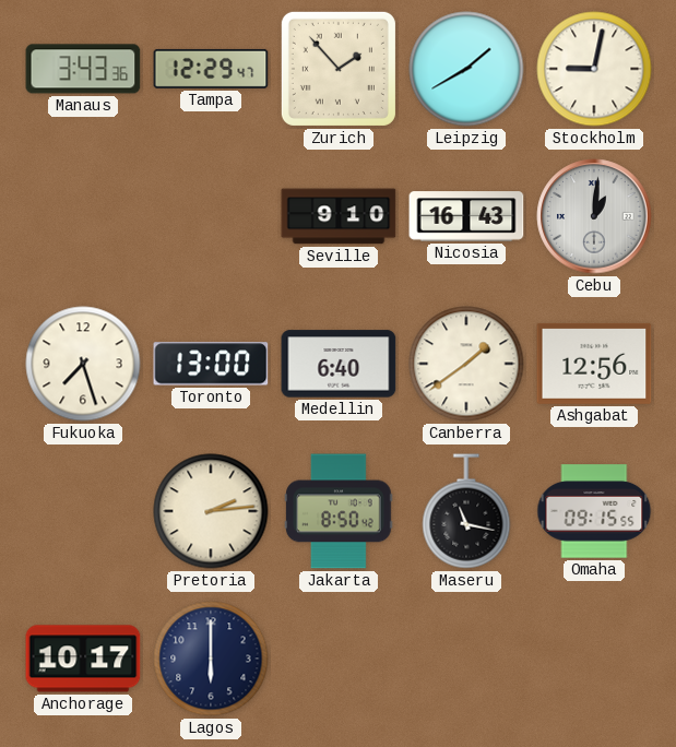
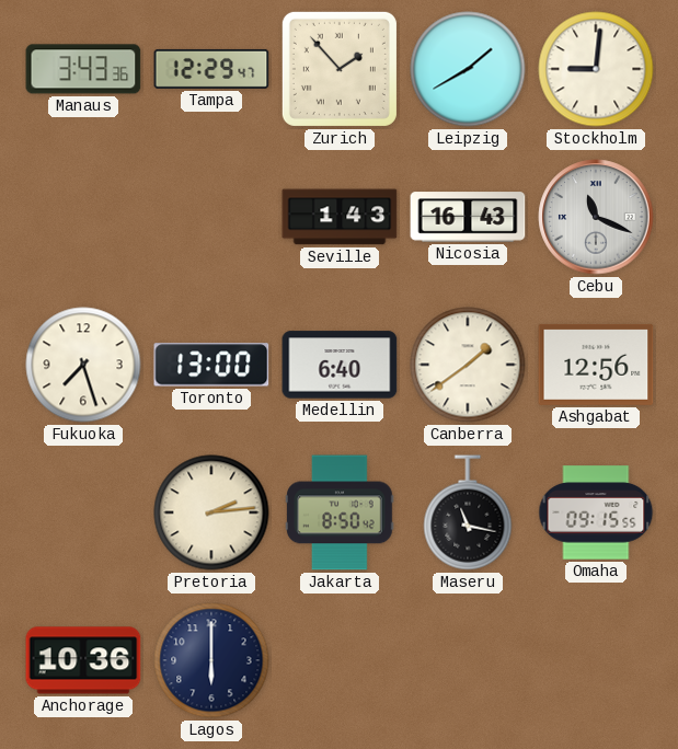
Stockholm: 9:02 -> 9:01
Seville: 9:10 -> 1:43
Cebu: 1:01 -> 11:19
Anchorage: 10:17 -> 10:36
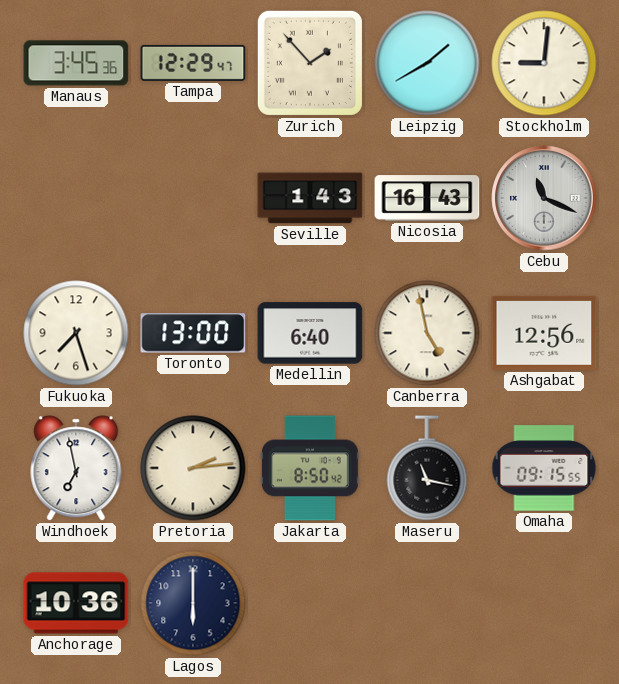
Manaus: 3:43 -> 3:45
Canberra: 1:39 -> 4:58
Windhoek: none -> 6:58
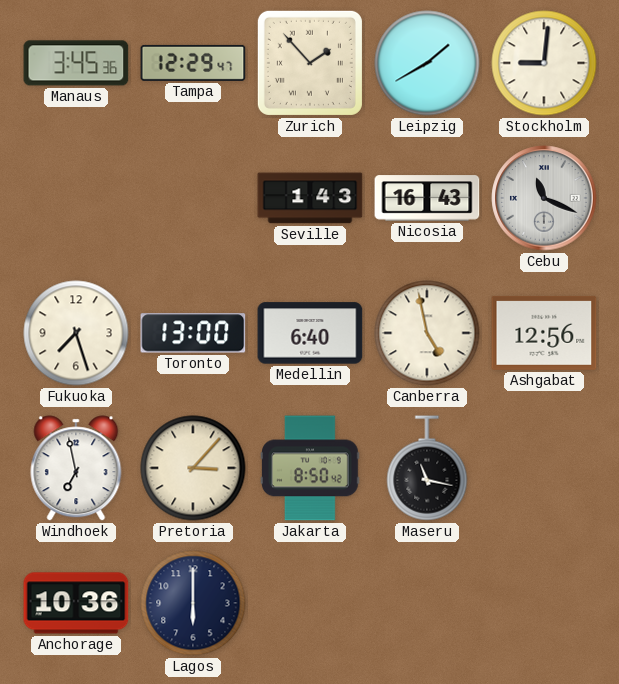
Pretoria: 2:14 -> 3:07
Omaha: 09:15 -> none
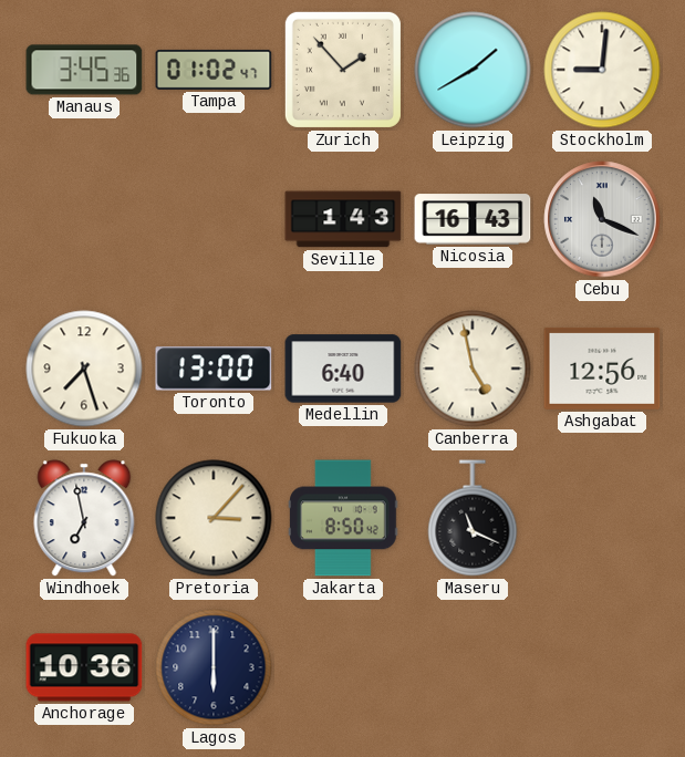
Tampa: 12:29 -> 01:02
Maseru: 11:17 -> 11:19
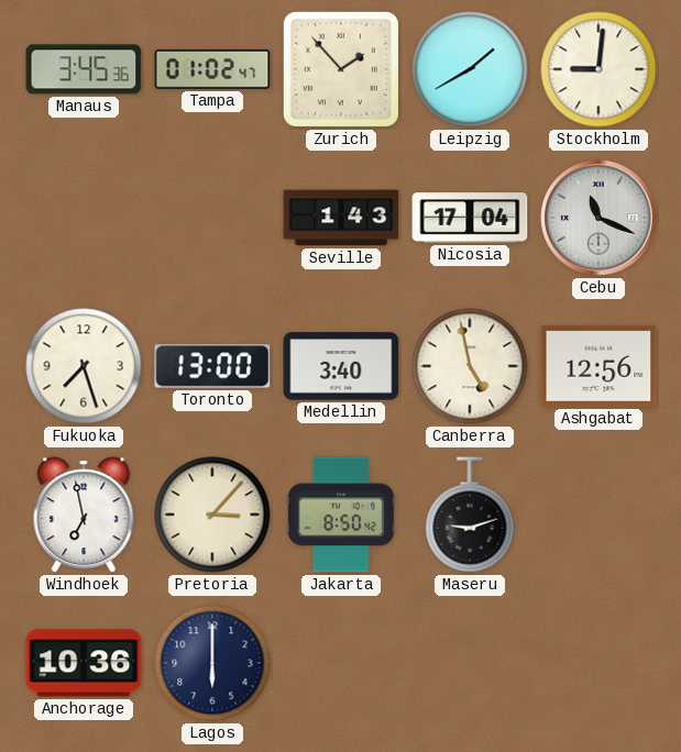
Nicosia: 16:43 -> 17:04
Medellin: 6:40 -> 3:40
Maseru: 11:19 -> 9:12
